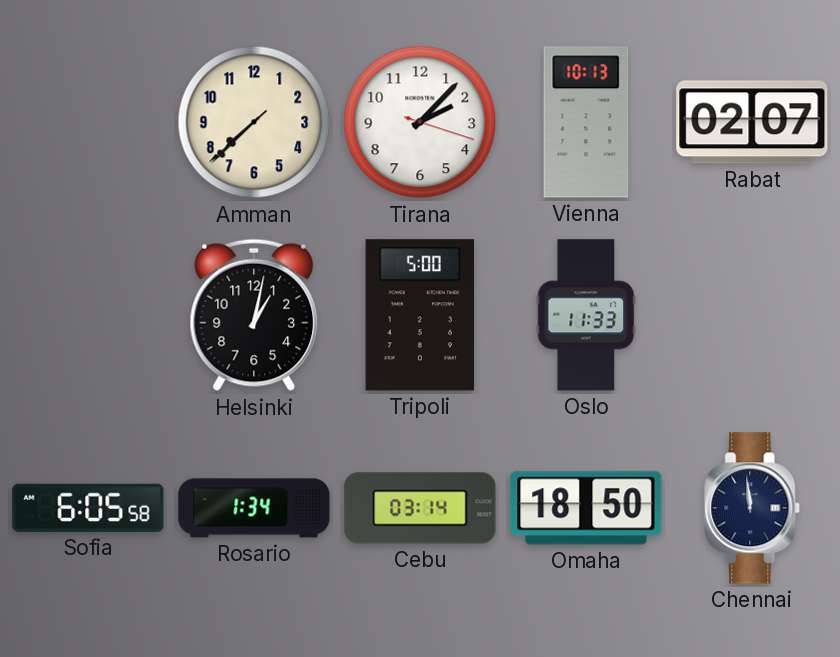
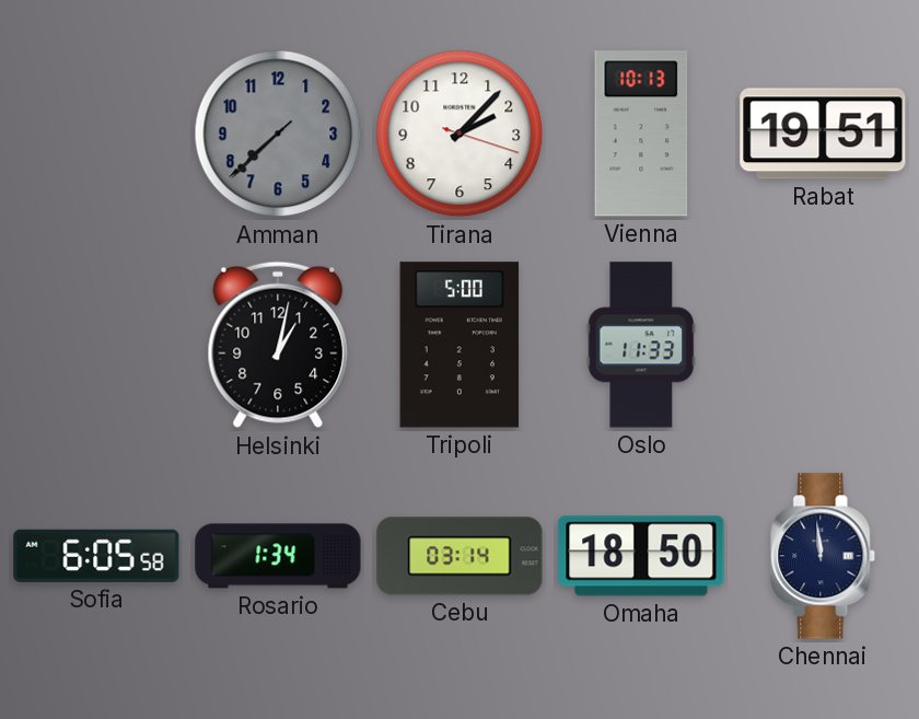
Amman dial: cream -> grey
Rabat: 02:07 -> 19:51
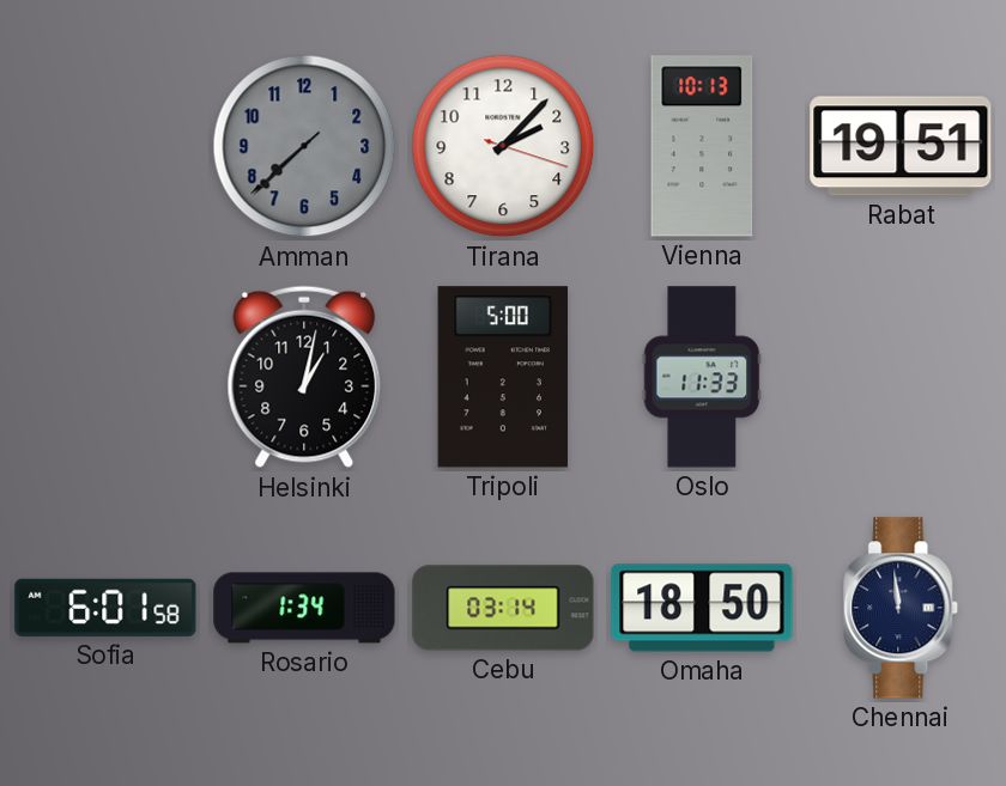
Sofia: 6:05 -> 6:01
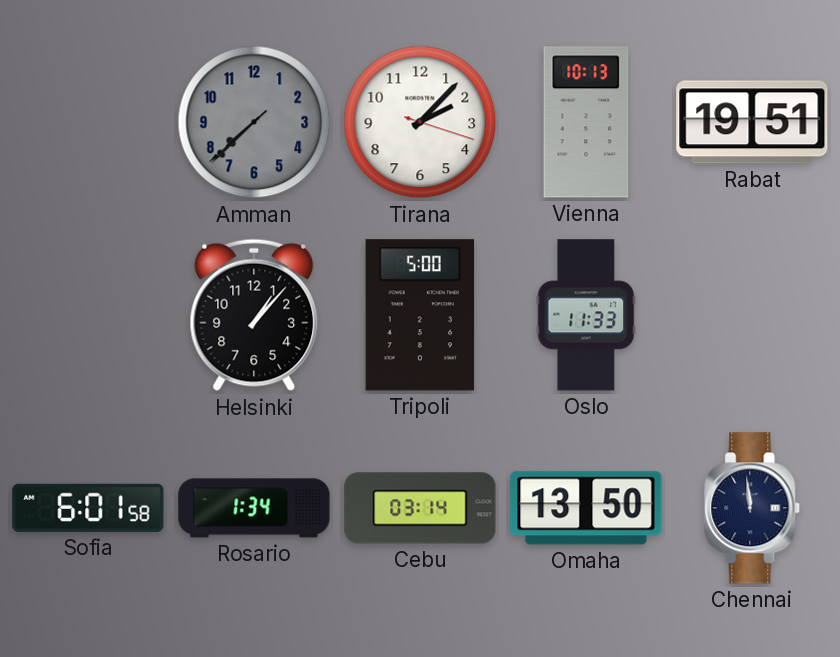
Helsinki: 1:02 -> 1:07
Omaha: 18:50 -> 13:50
